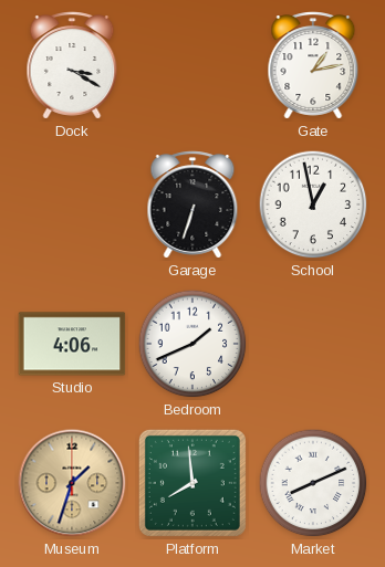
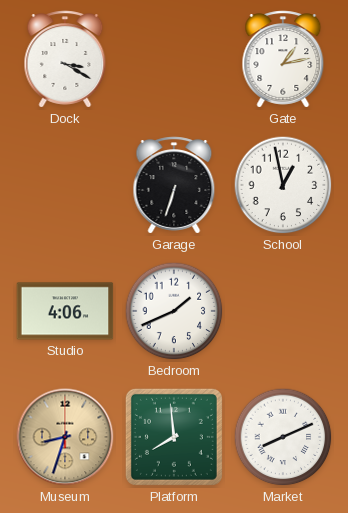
Museum: 1:33 -> 8:33
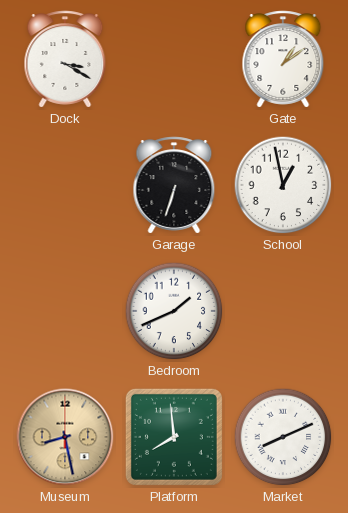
Gate: 1:13 -> 1:09
Studio: 4:06 -> none
Museum: 8:33 -> 8:28
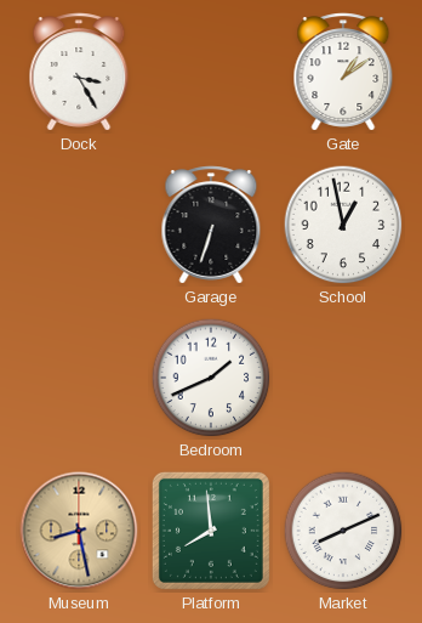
Dock: 3:20 -> 3:25
